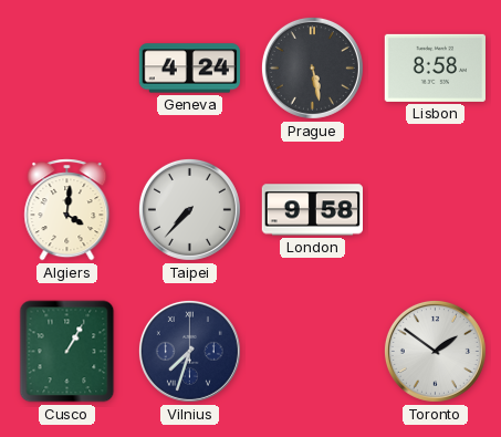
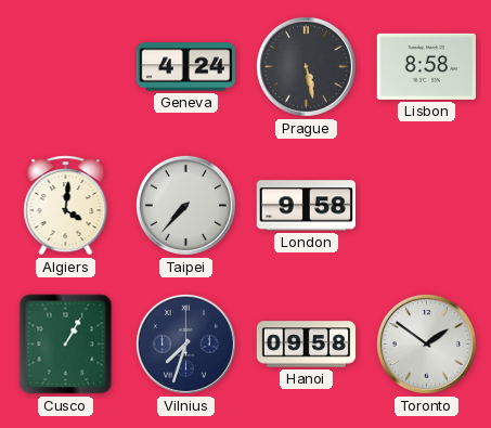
Hanoi: none -> 09:58
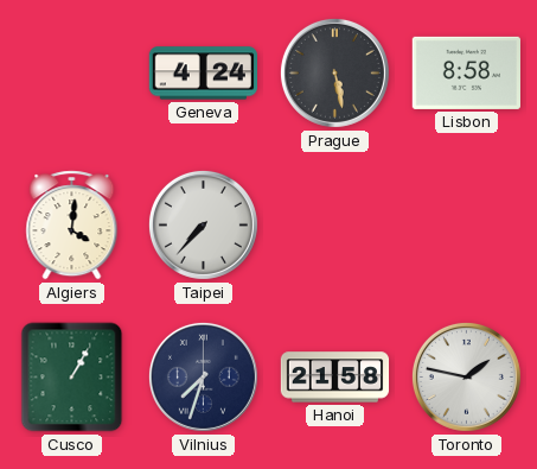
London: 9:58 -> none
Hanoi: 09:58 -> 21:58
Toronto: 1:51 -> 1:47
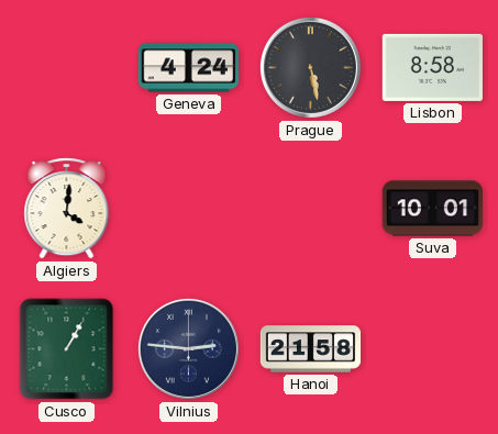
Taipei: 7:37 -> none
Suva: none -> 10:01
Vilnius: 7:33 -> 2:46
Toronto: 1:47 -> none
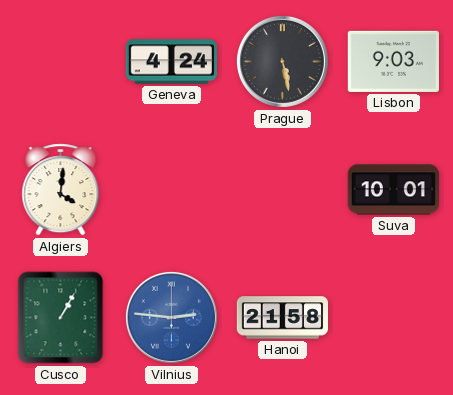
Lisbon: 8:58 -> 9:03
Vilnius dial: navy -> blue
